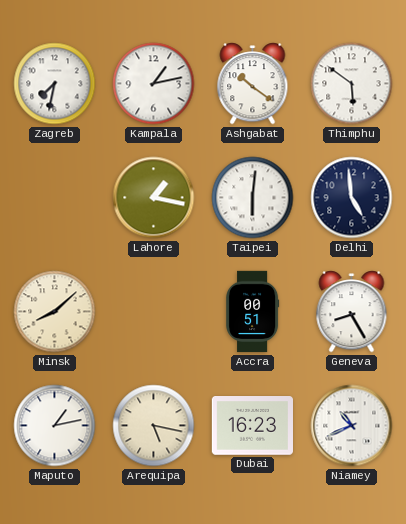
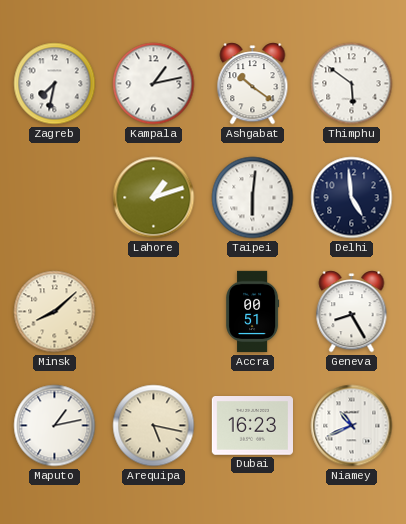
Lahore: 1:17 -> 1:12
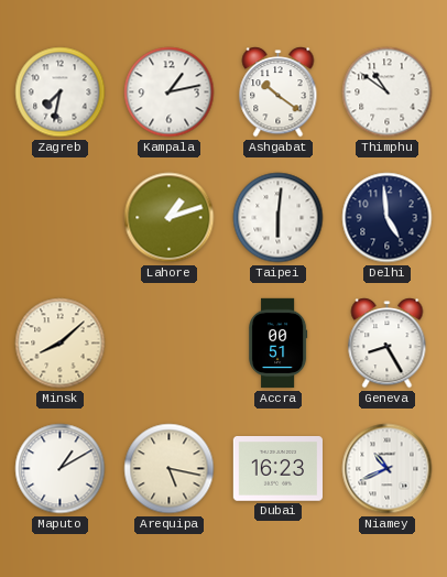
Thimphu: 5:51 -> 10:51
Maputo: 1:13 -> 1:10
